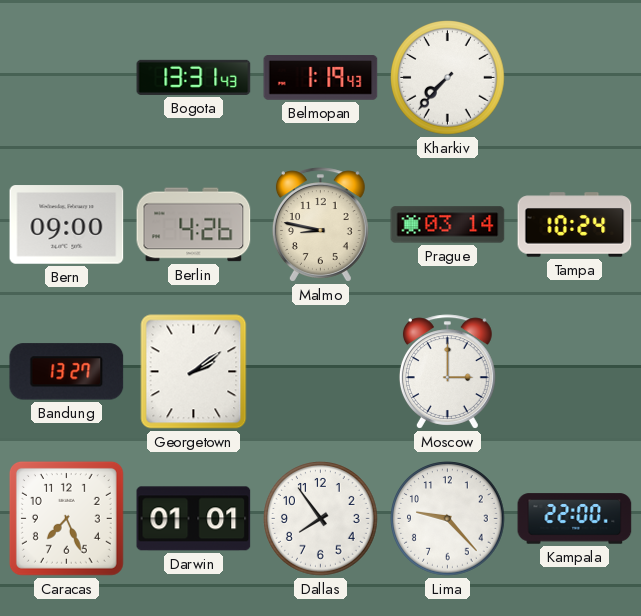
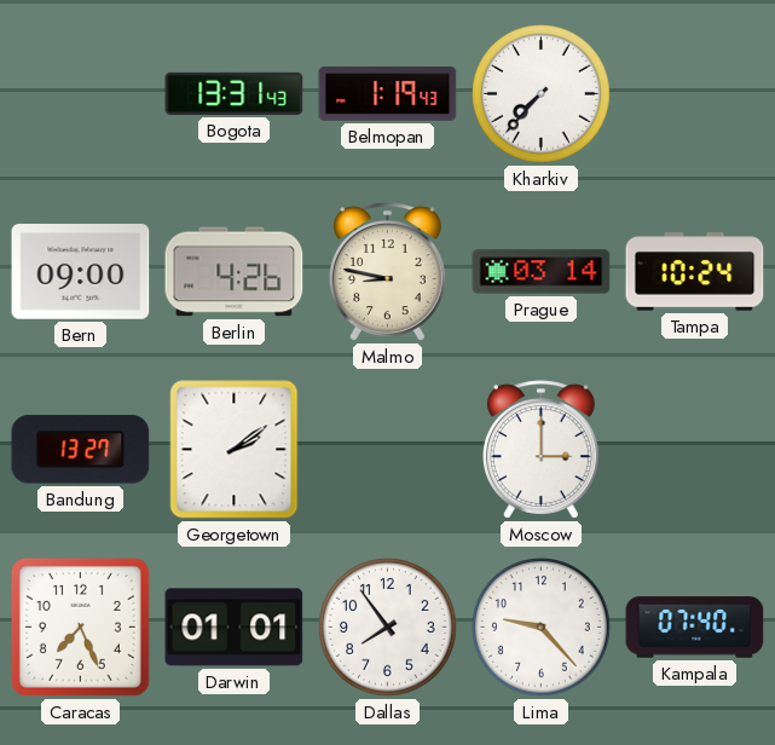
Kampala: 22:00 -> 07:40
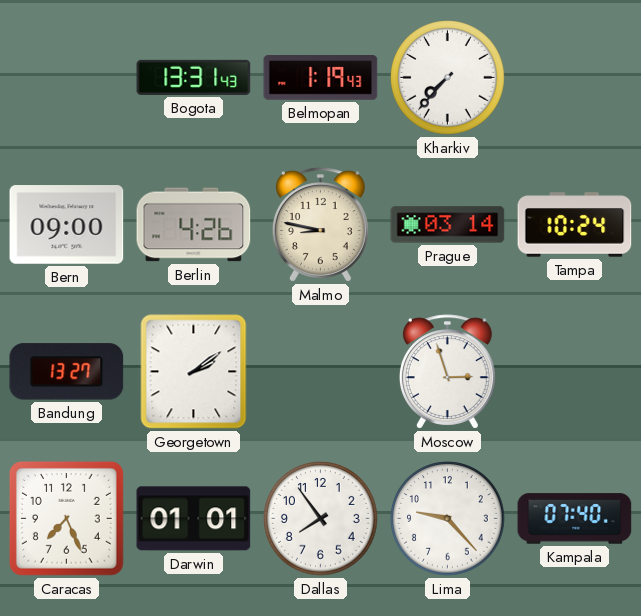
Moscow: 3:00 -> 2:57
